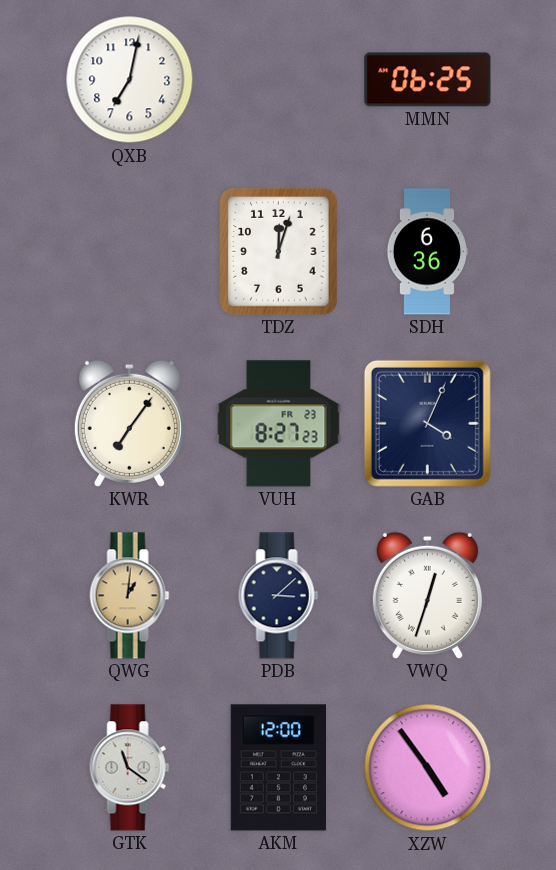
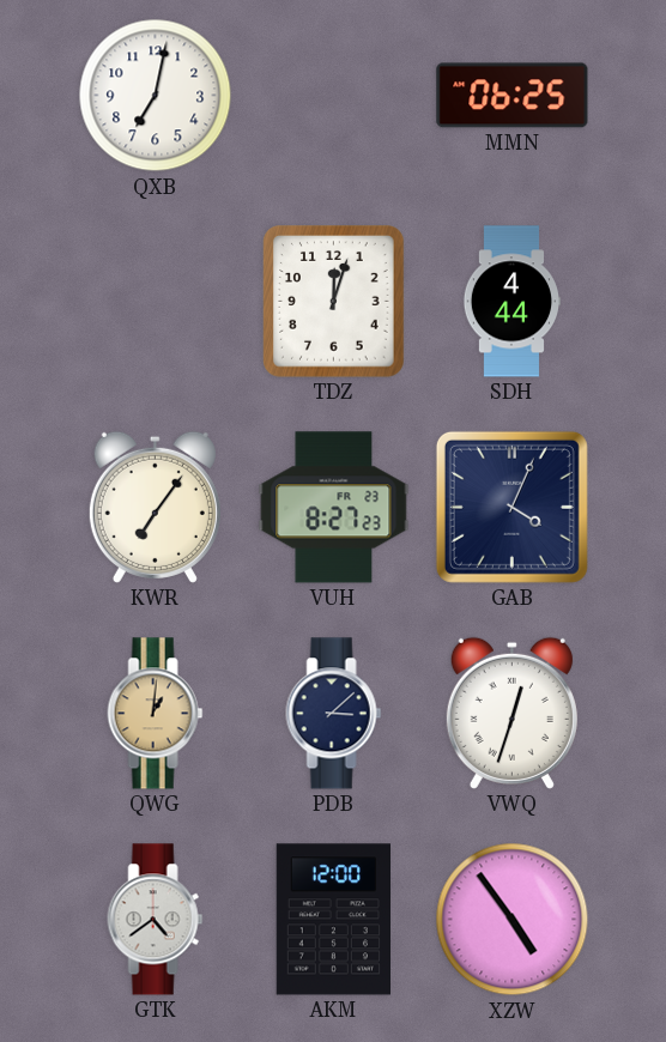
SDH: 6:36 -> 4:44
GTK: 11:21 -> 4:39
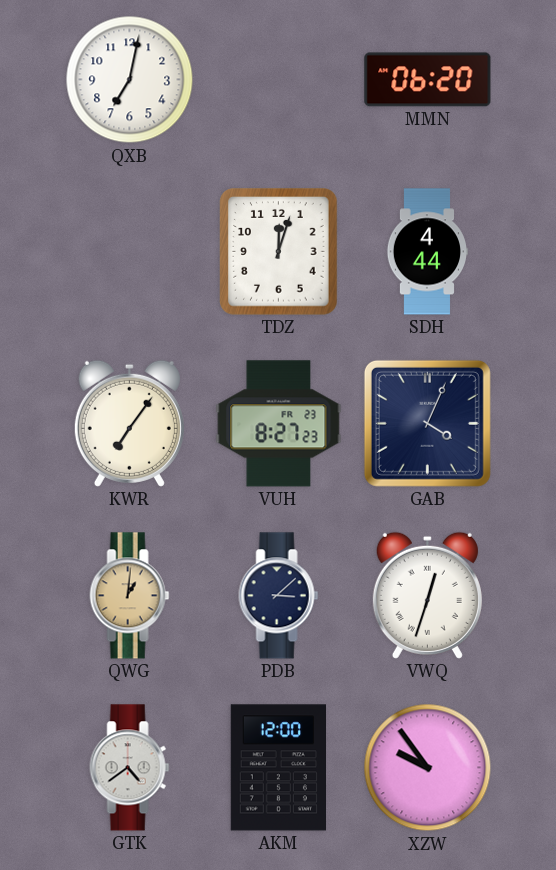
MMN: 06:25 -> 06:20
XZW: 4:54 -> 9:54
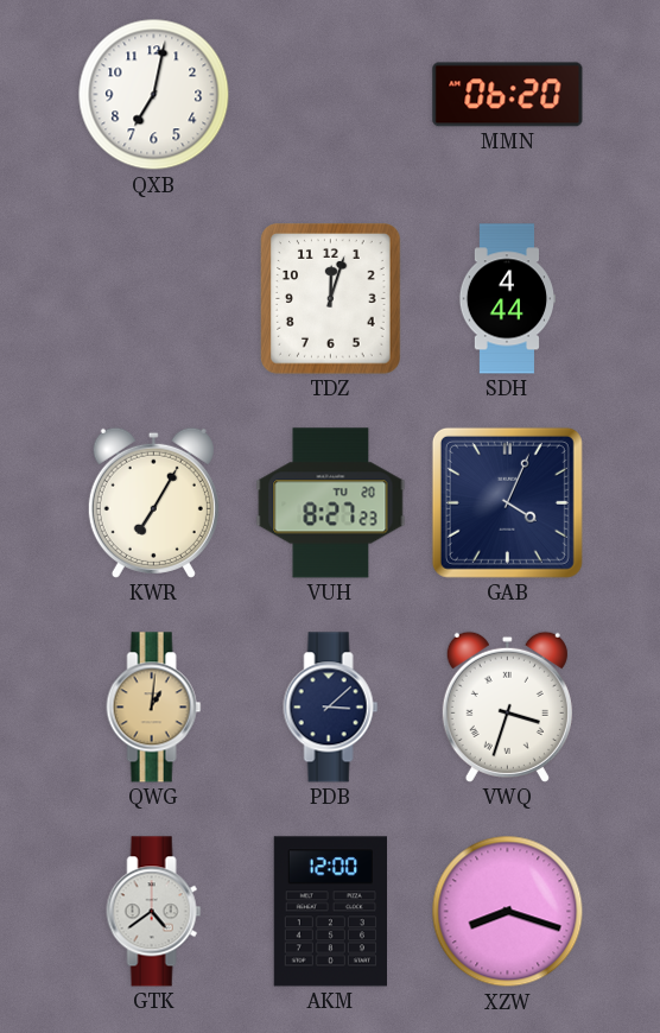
KWR: 7:06 -> 7:05
VUH date: FR 23 -> TU 20
VWQ: 12:33 -> 3:33
XZW: 9:54 -> 8:18
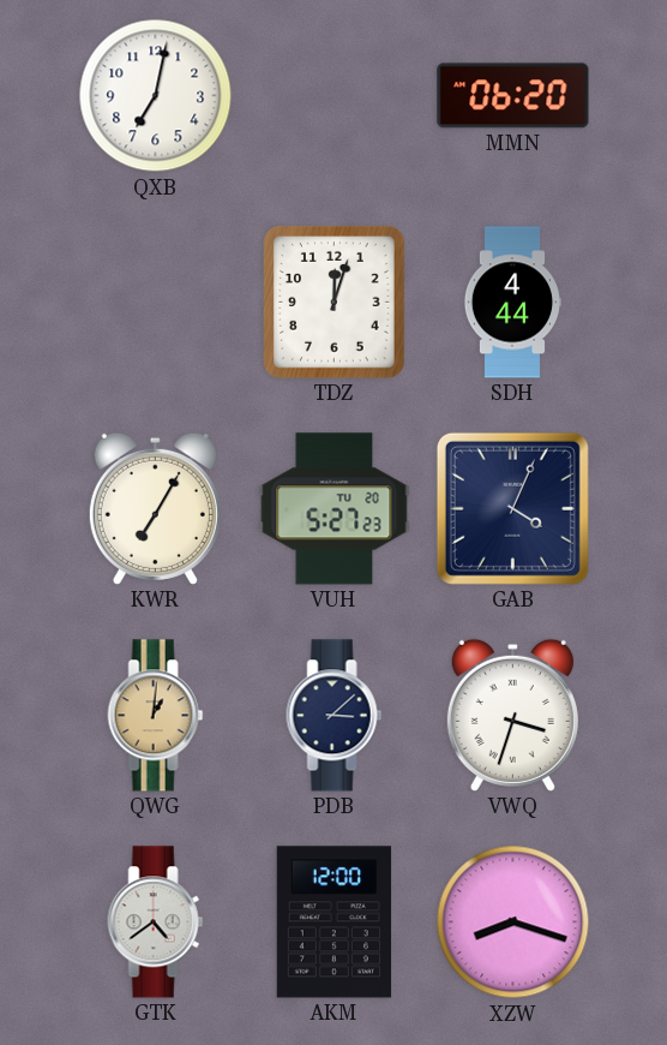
VUH: 8:27 -> 5:27
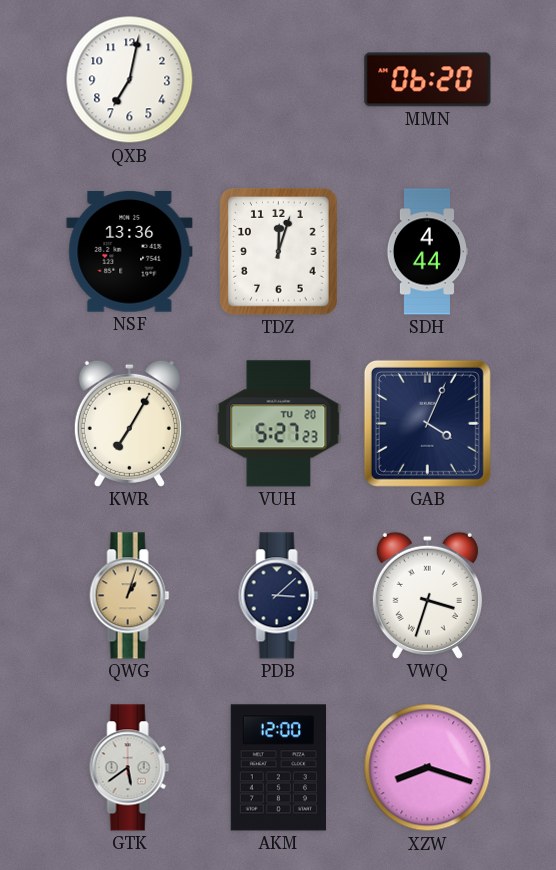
NSF: none -> 13:36
QWG: 1:01 -> 1:03
GTK: 4:39 -> 5:39
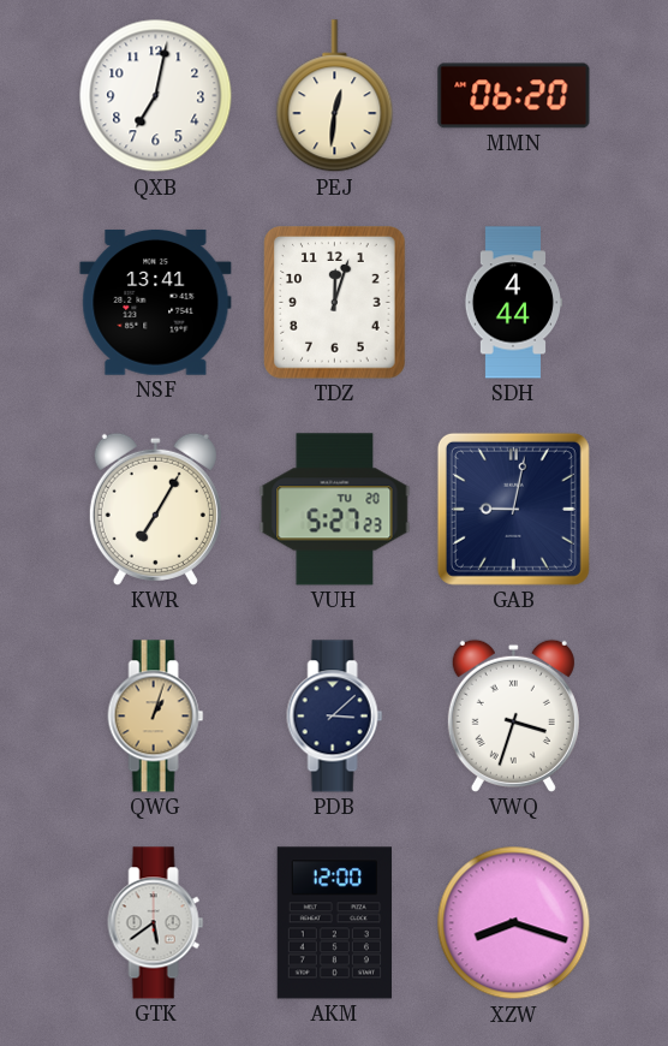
PEJ: none -> 12:31
NSF: 13:36 -> 13:41
GAB: 4:04 -> 9:02
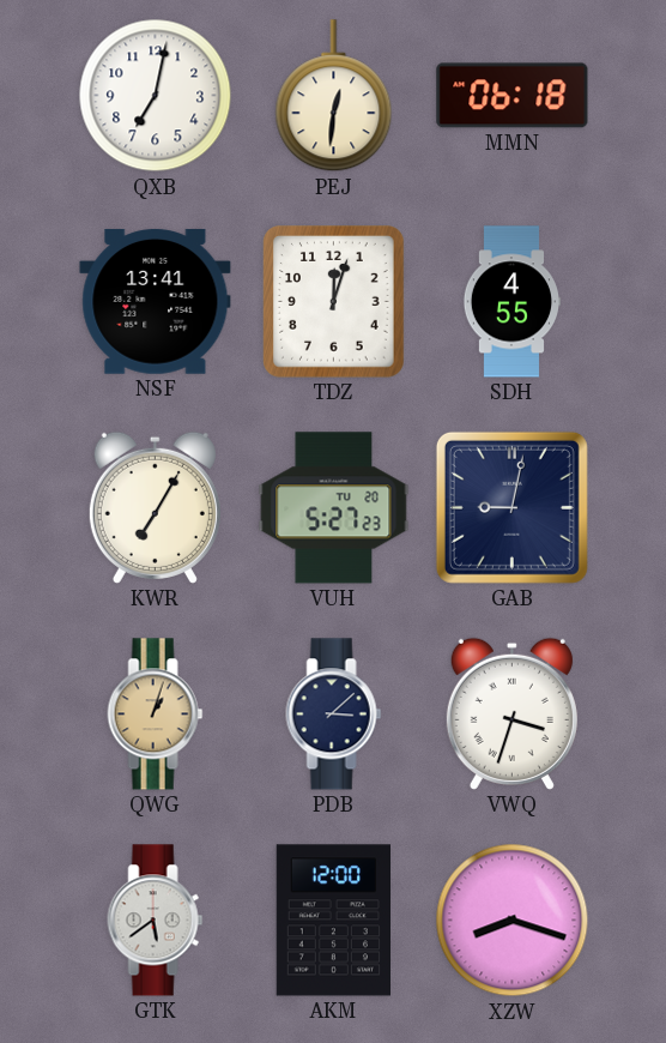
MMN: 06:20 -> 06:18
SDH: 4:44 -> 4:55
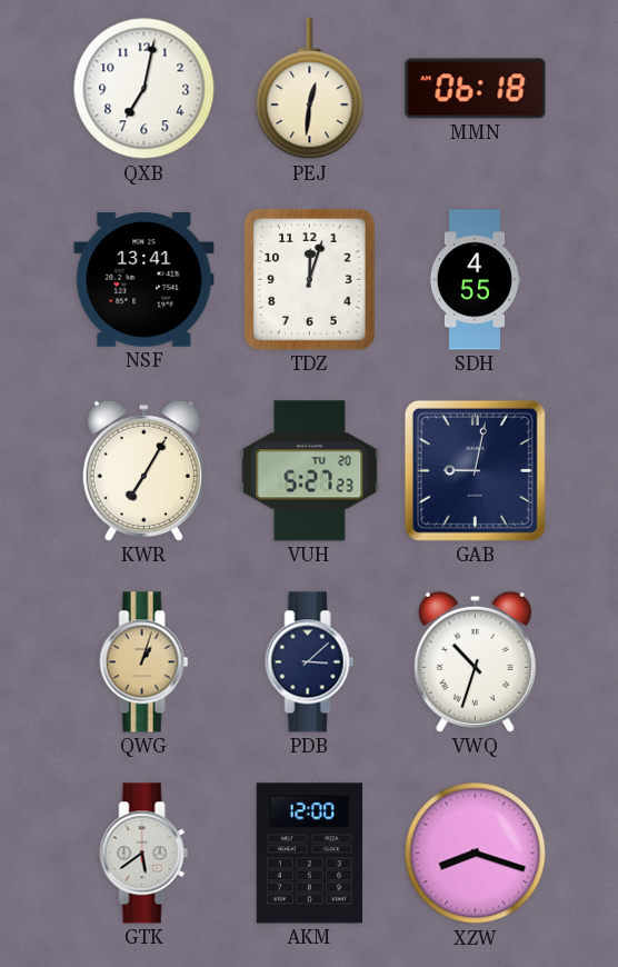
VWQ: 3:33 -> 10:33
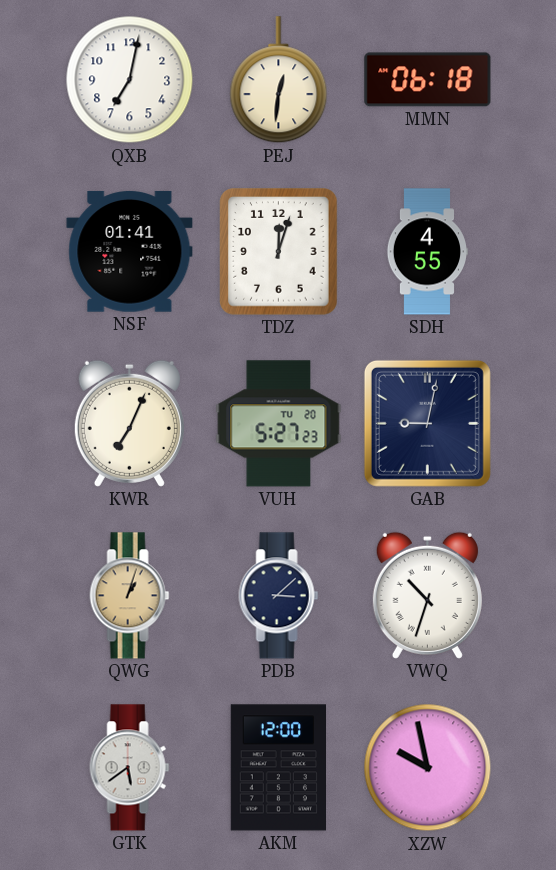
NSF: 13:41 -> 01:41
KWR: 7:05 -> 7:04
XZW: 8:18 -> 9:58
